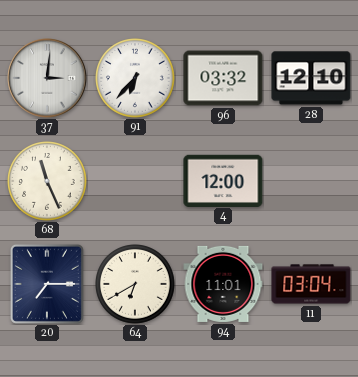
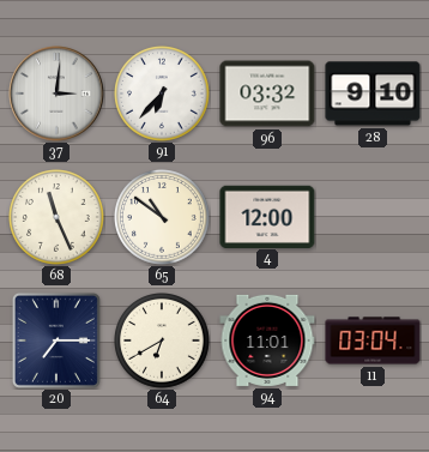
28: 12:10 -> 9:10
65: none -> 10:51
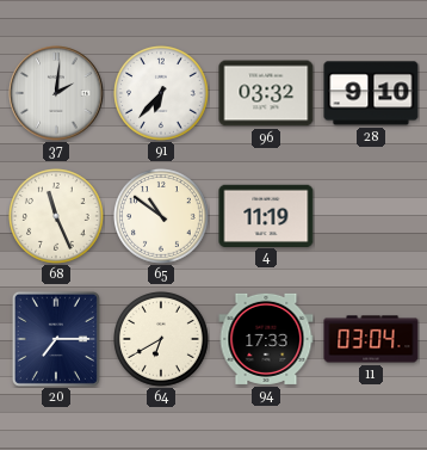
37: 3:01 -> 2:01
4: 12:00 -> 11:19
94: 11:01 -> 17:33
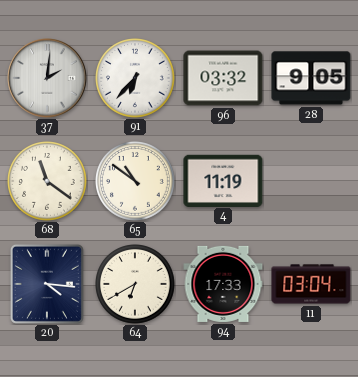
28: 9:10 -> 9:05
68: 11:26 -> 11:21
20: 7:15 -> 4:16
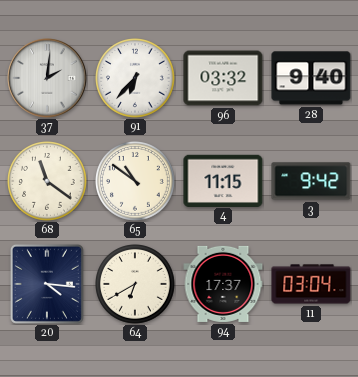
28: 9:05 -> 9:40
4: 11:19 -> 11:15
3: none -> 9:42
94: 17:33 -> 17:37
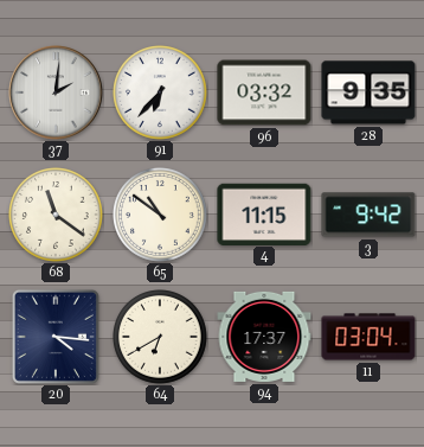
28: 9:40 -> 9:35
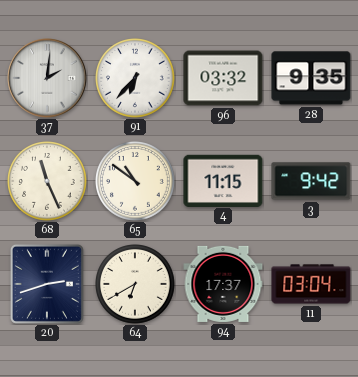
68: 11:21 -> 11:26
20: 4:16 -> 2:42
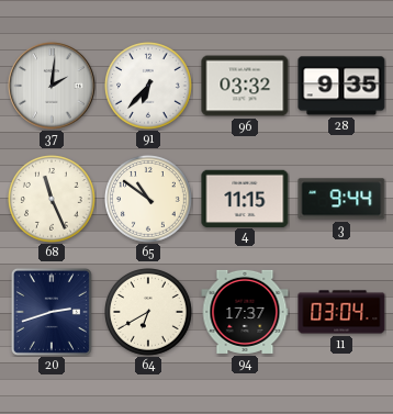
3: 9:42 -> 9:44
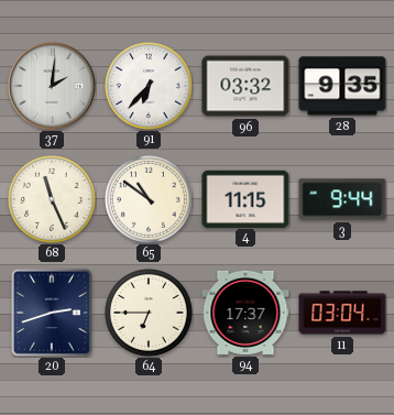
64: 6:40 -> 6:45
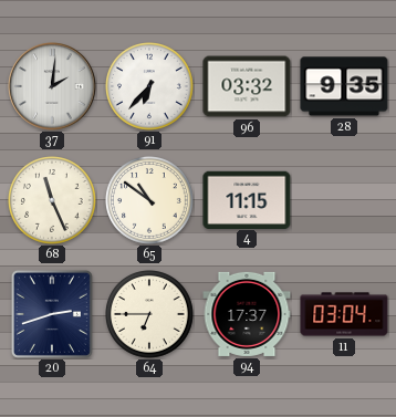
3: 9:44 -> none
